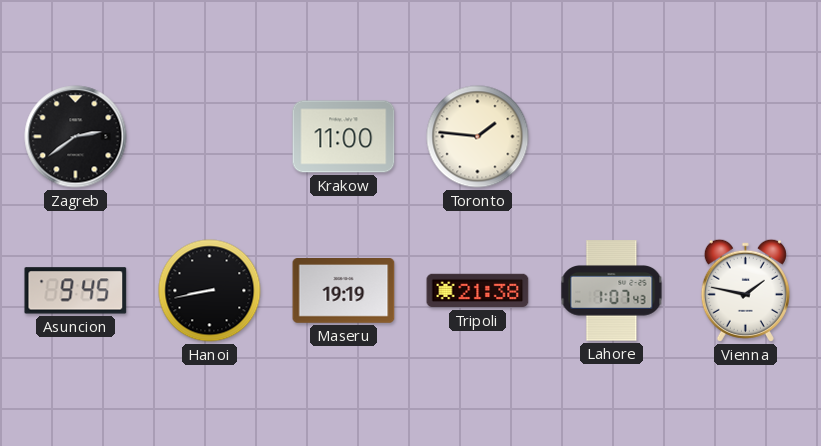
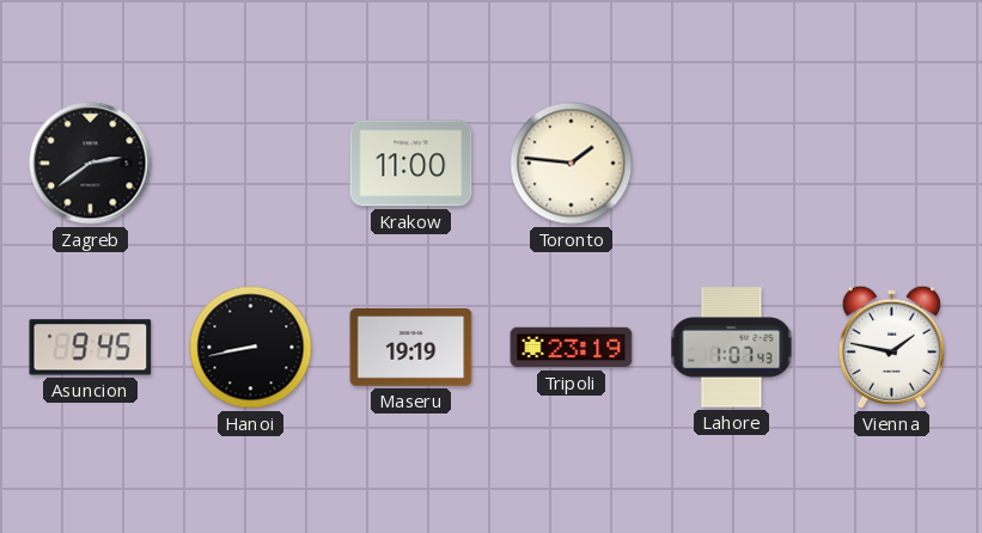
Tripoli: 21:38 -> 23:19
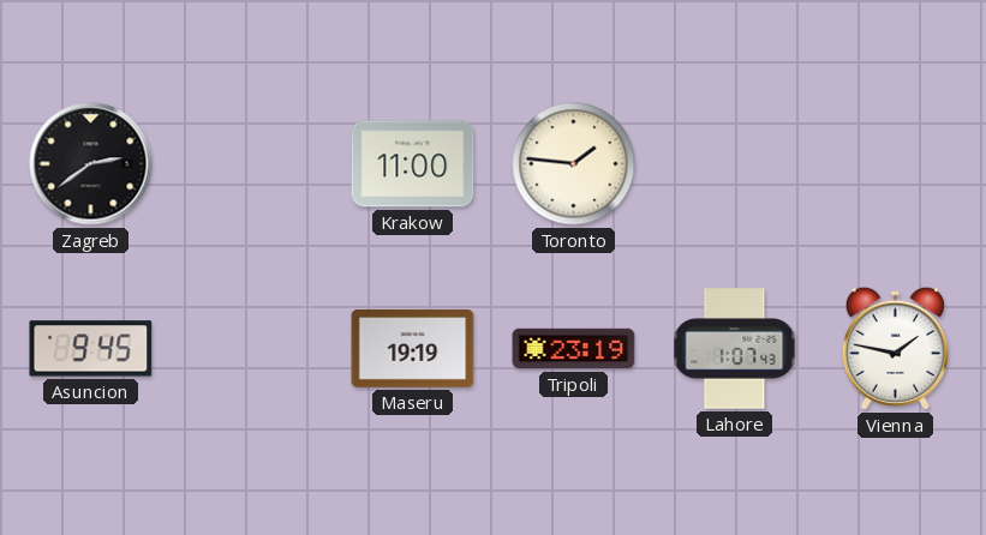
Hanoi: 8:43 -> none
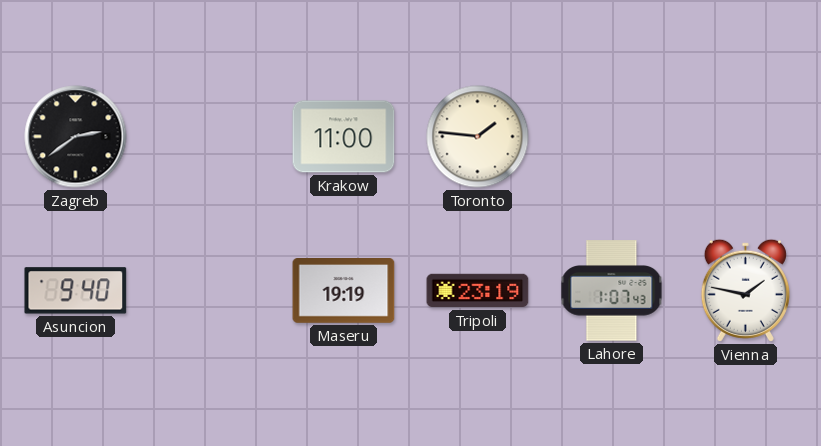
Asuncion: 9:45 -> 9:40
